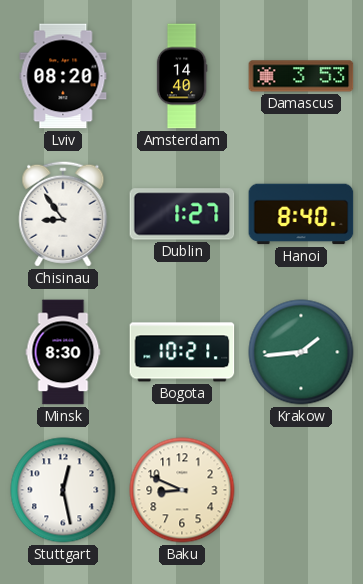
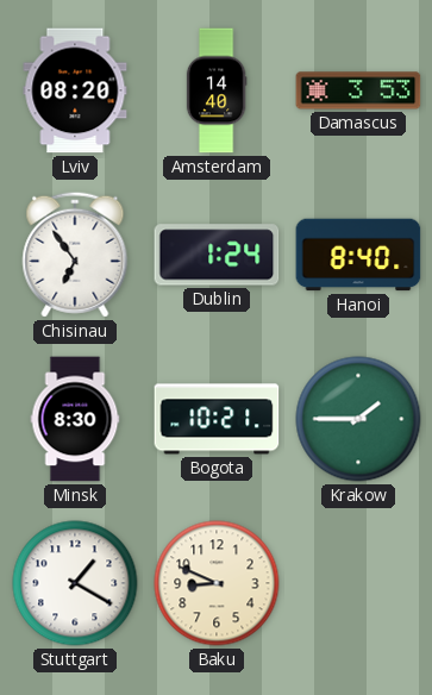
Chisinau: 8:54 -> 6:54
Dublin: 1:27 -> 1:24
Krakow: 1:44 -> 1:45
Stuttgart: 12:28 -> 1:20
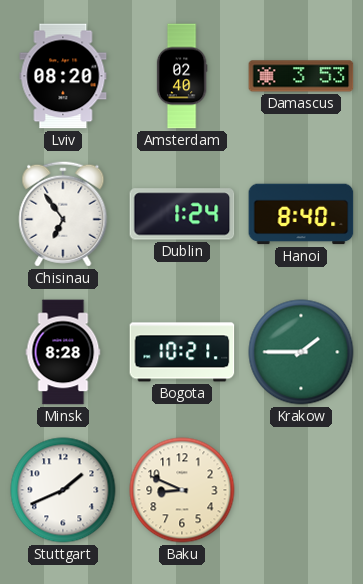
Amsterdam: 14:40 -> 02:40
Minsk: 8:30 -> 8:28
Stuttgart: 1:20 -> 1:41
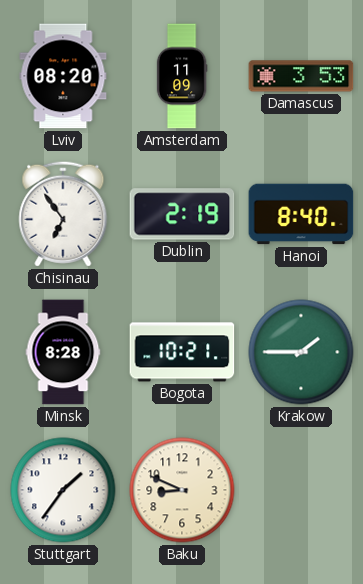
Amsterdam: 02:40 -> 11:09
Dublin: 1:24 -> 2:19
Stuttgart: 1:41 -> 1:36
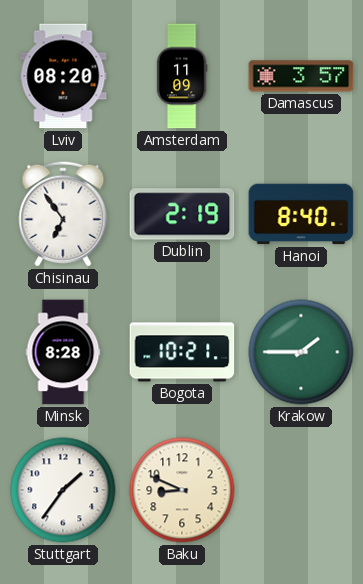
Damascus: 3:53 -> 3:57
